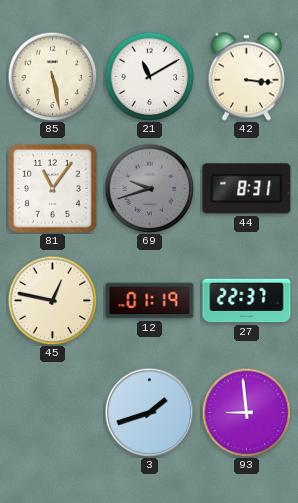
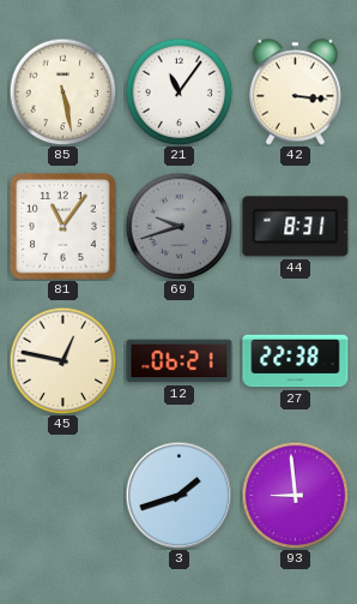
21: 11:10 -> 11:06
12: 01:19 -> 06:21
27: 22:37 -> 22:38
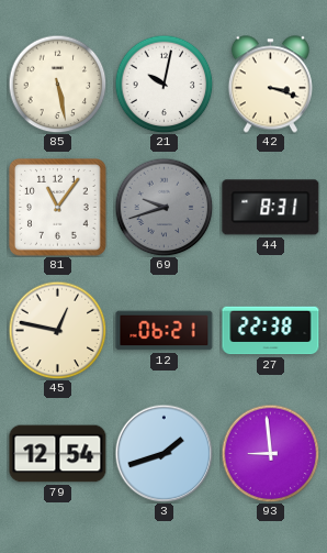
21: 11:06 -> 10:02
42: 3:16 -> 3:18
79: none -> 12:54
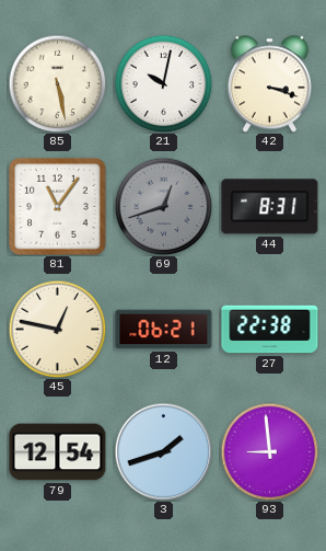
69: 9:42 -> 12:42
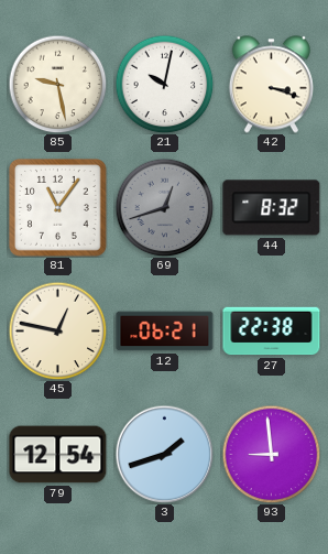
85: 5:28 -> 9:28
44: 8:31 -> 8:32
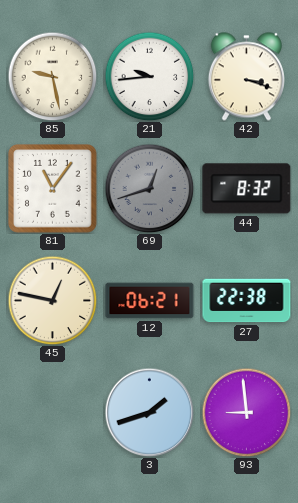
21: 10:02 -> 9:44
79: 12:54 -> none
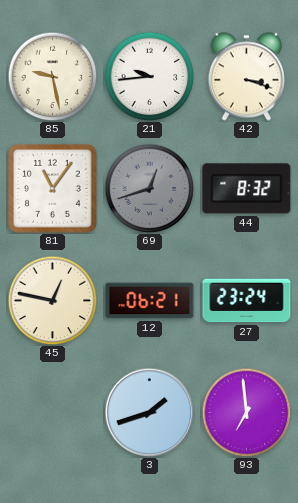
27: 22:38 -> 23:24
93: 8:59 -> 6:59
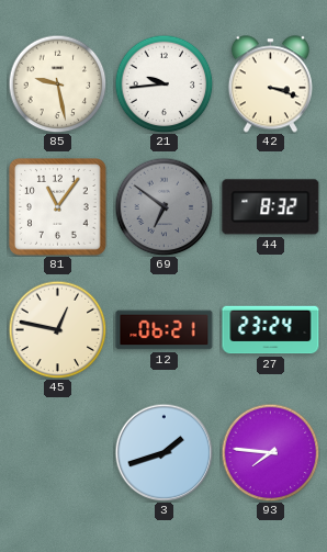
69: 12:42 -> 6:51
93: 6:59 -> 7:46
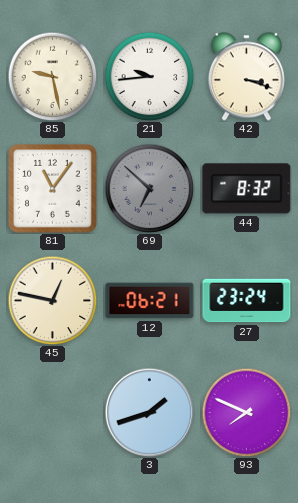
69: 6:51 -> 6:52
93: 7:46 -> 7:49
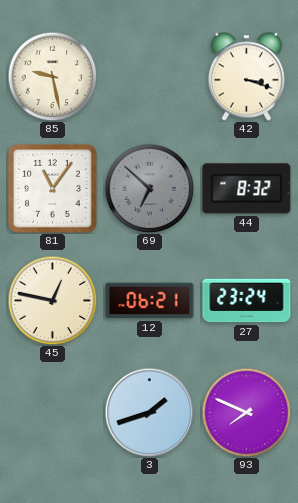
21: 9:44 -> none
